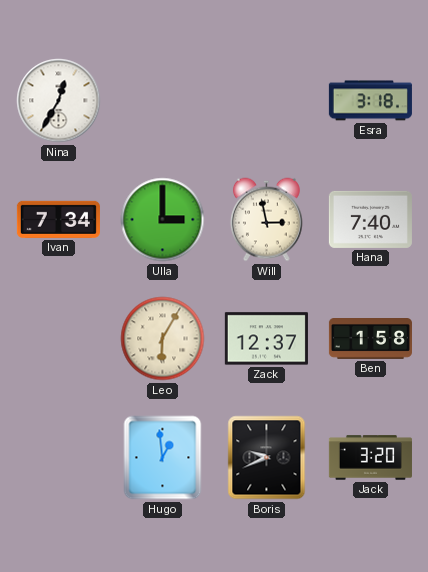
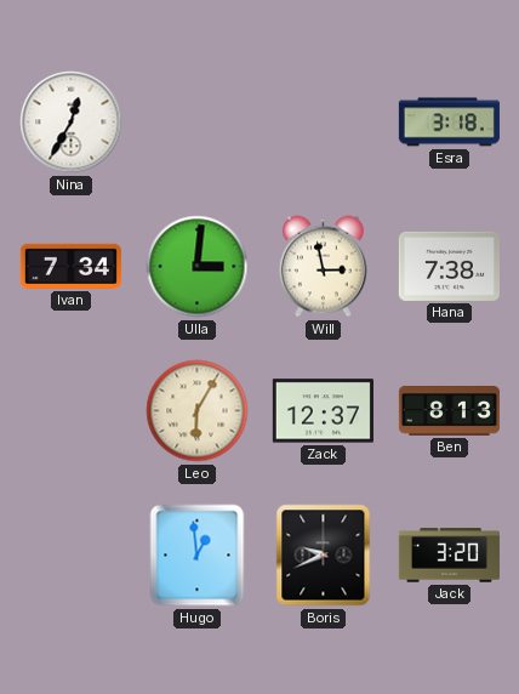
Ulla: 3:00 -> 3:01
Hana: 7:40 -> 7:38
Ben: 1:58 -> 8:13
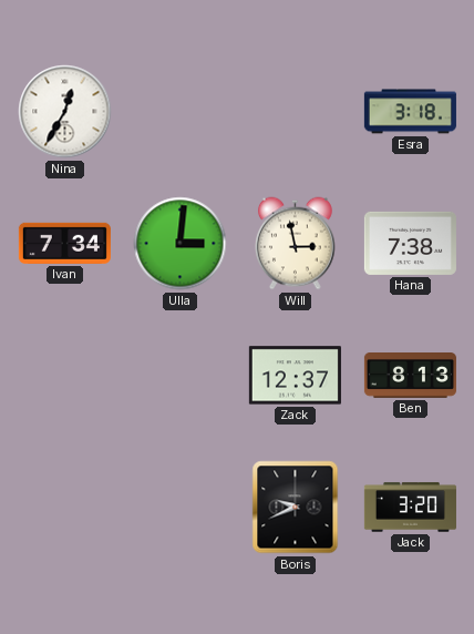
Leo: 6:05 -> none
Hugo: 12:59 -> none
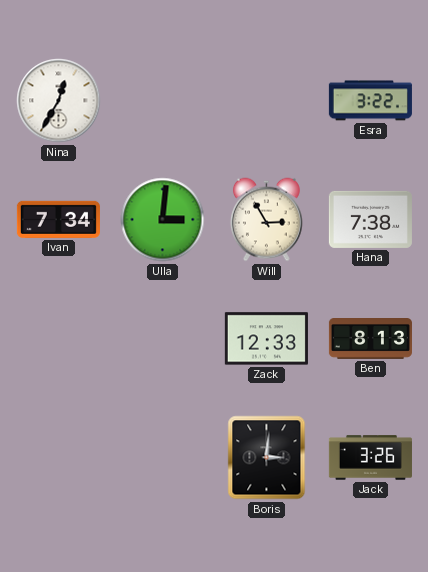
Esra: 3:18 -> 3:22
Will: 2:58 -> 2:55
Zack: 12:37 -> 12:33
Boris: 9:41 -> 3:01
Jack: 3:20 -> 3:26
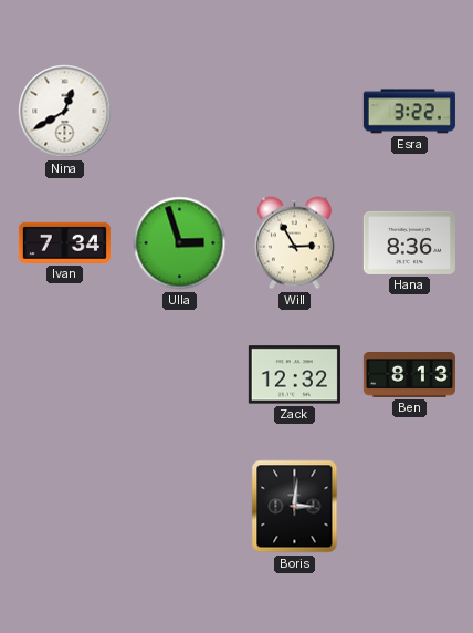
Nina: 12:35 -> 12:40
Ulla: 3:01 -> 2:57
Hana: 7:38 -> 8:36
Zack: 12:33 -> 12:32
Jack: 3:26 -> none
